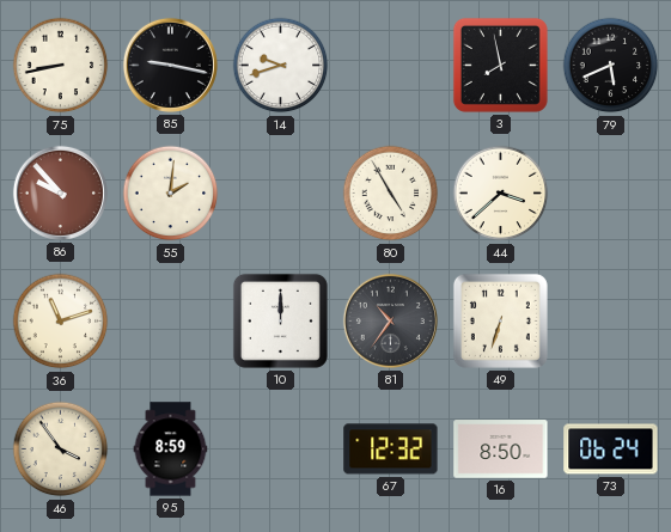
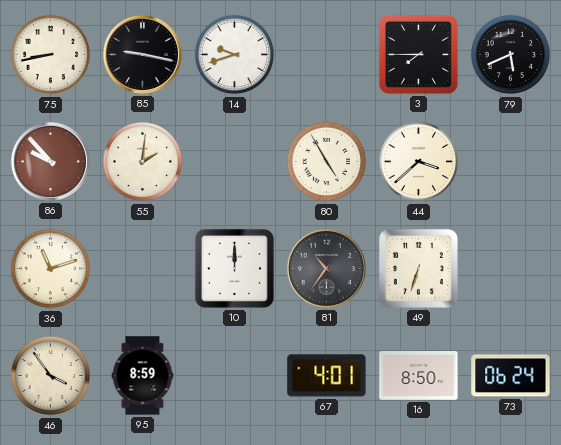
3: 7:58 -> 7:45
67: 12:32 -> 4:01
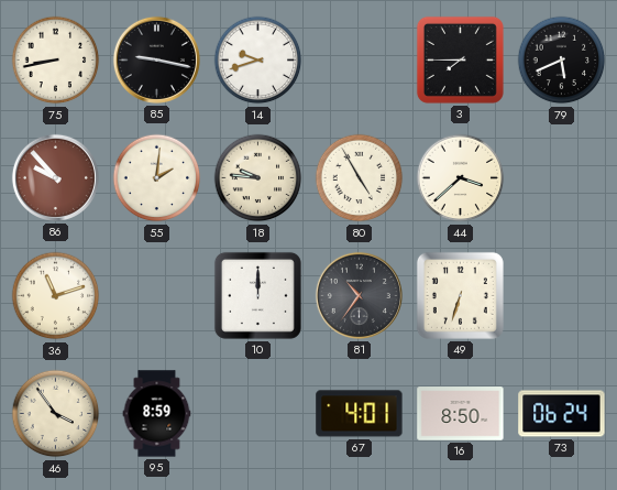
18: none -> 9:46
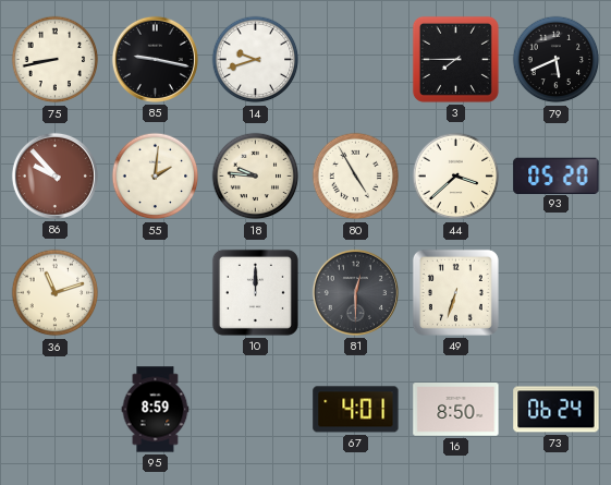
93: none -> 05:20
81: 10:36 -> 12:30
46: 3:54 -> none
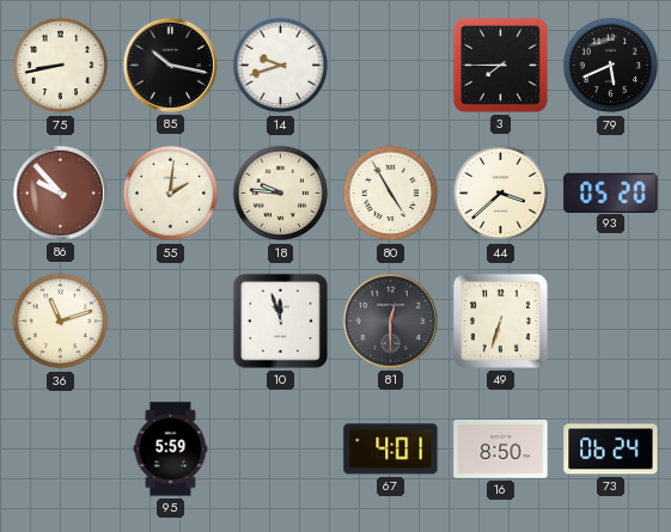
85: 9:17 -> 10:17
10: 12:00 -> 11:57
95: 8:59 -> 5:59
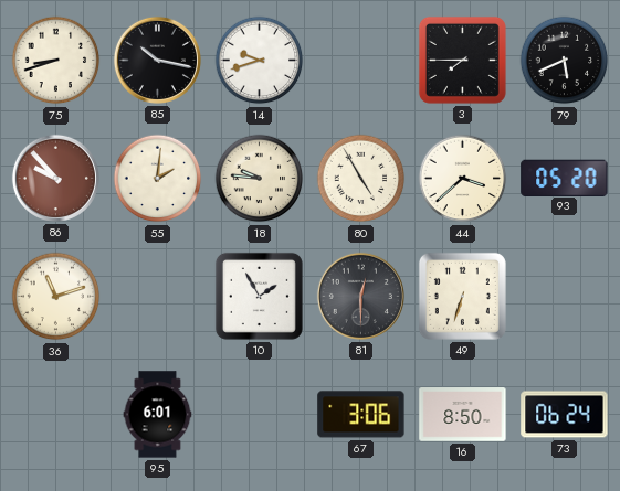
75: 8:43 -> 8:42
10: 11:57 -> 1:55
95: 5:59 -> 6:01
67: 4:01 -> 3:06
